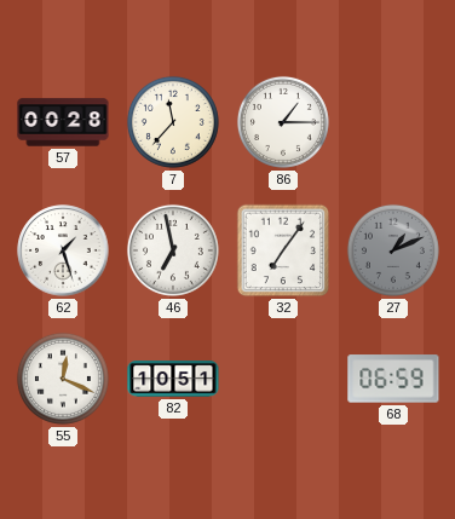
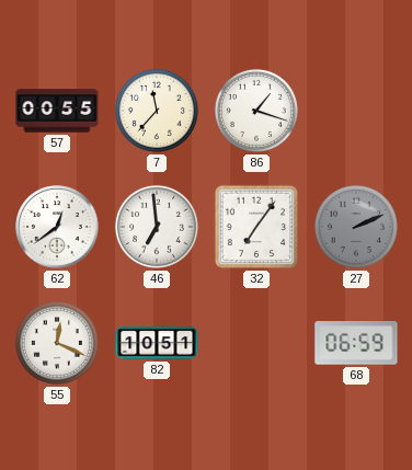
57: 00:28 -> 00:55
86: 1:15 -> 1:18
62: 1:27 -> 12:39
46: 6:58 -> 6:59
27: 1:11 -> 2:11
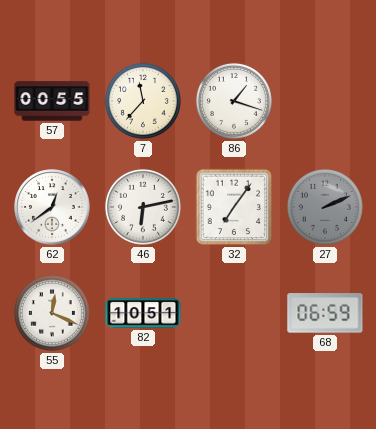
46: 6:59 -> 6:13
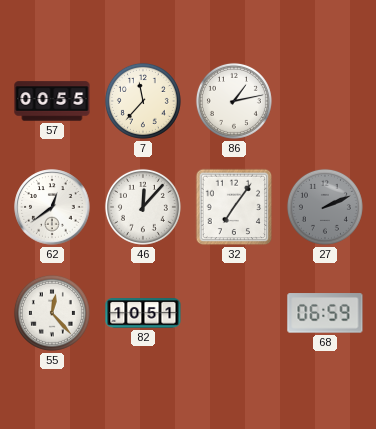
86: 1:18 -> 1:13
46: 6:13 -> 12:07
55: 12:19 -> 12:23
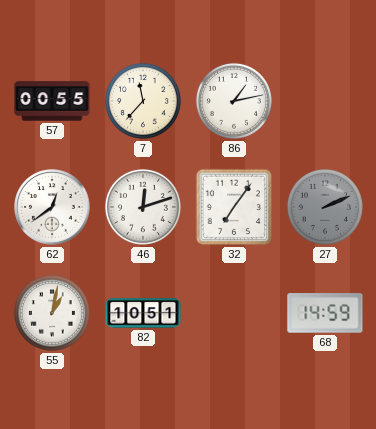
46: 12:07 -> 12:12
55: 12:23 -> 1:02
68: 06:59 -> 14:59
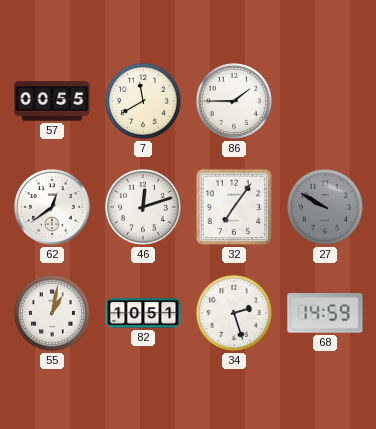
7: 11:37 -> 11:40
86: 1:13 -> 1:45
27: 2:11 -> 9:50
34: none -> 2:27
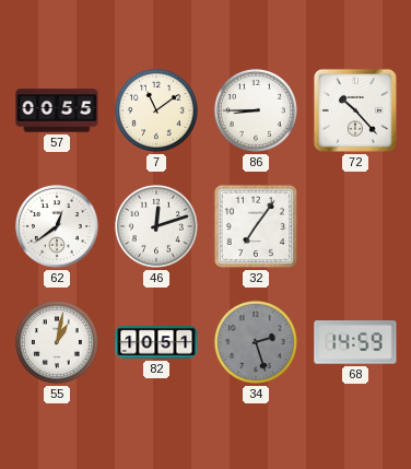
7: 11:40 -> 11:09
86: 1:45 -> 8:45
72: none -> 10:23
27: 9:50 -> none
34 dial: white -> grey
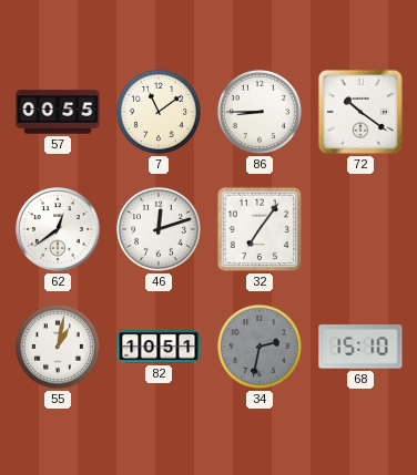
72: 10:23 -> 10:21
34: 2:27 -> 2:32
68: 14:59 -> 15:10
